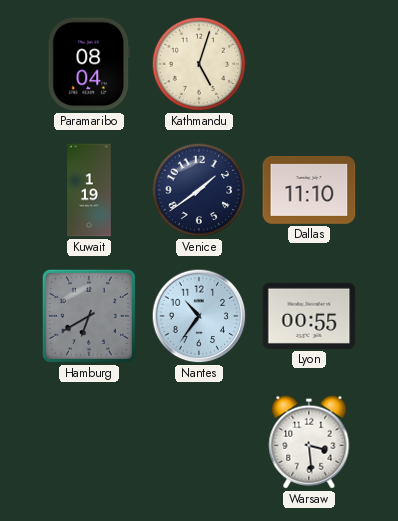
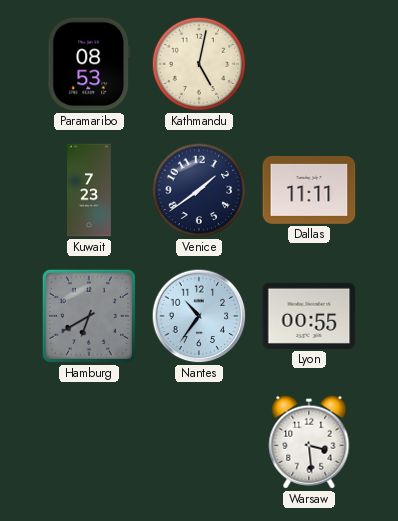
Paramaribo: 08:04 -> 08:53
Kathmandu: 5:03 -> 5:02
Kuwait: 1:19 -> 7:23
Dallas: 11:10 -> 11:11
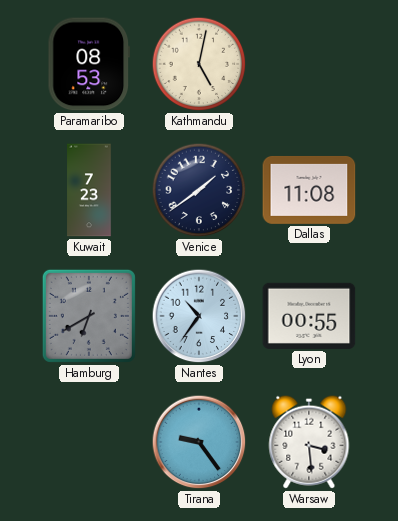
Dallas: 11:11 -> 11:08
Tirana: none -> 9:24
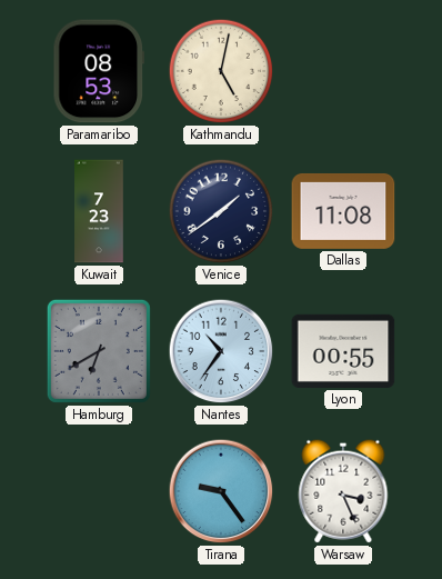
Warsaw: 3:29 -> 3:26
